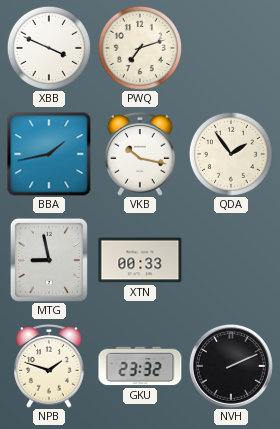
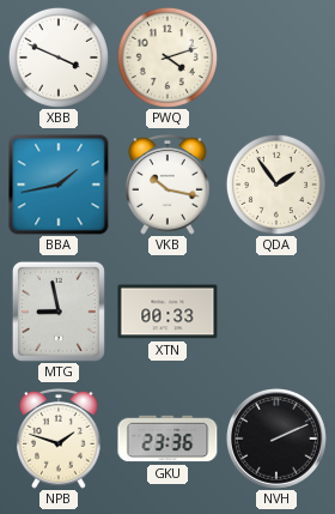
PWQ: 7:12 -> 4:12
GKU: 23:32 -> 23:36
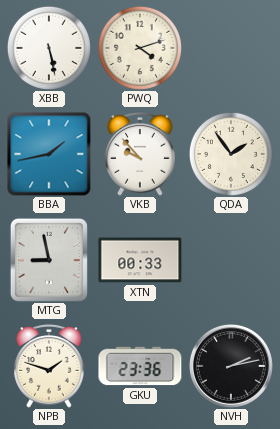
XBB: 3:49 -> 5:28
VKB: 10:17 -> 9:53
NVH: 2:11 -> 2:13
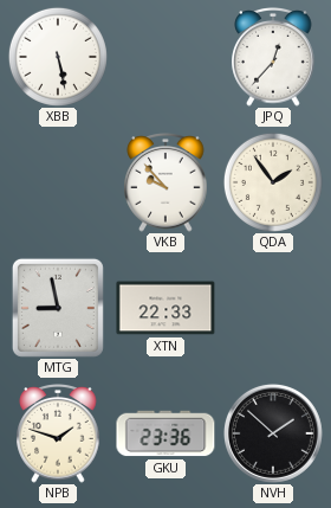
PWQ: 4:12 -> none
JPQ: none -> 12:37
BBA: 1:43 -> none
XTN: 00:33 -> 22:33
NVH: 2:13 -> 1:52
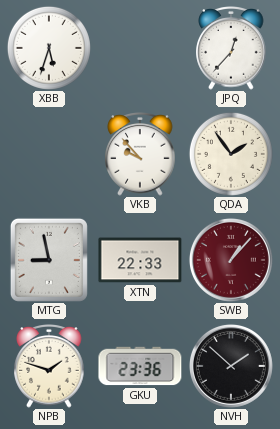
XBB: 5:28 -> 5:33
SWB: none -> 1:07
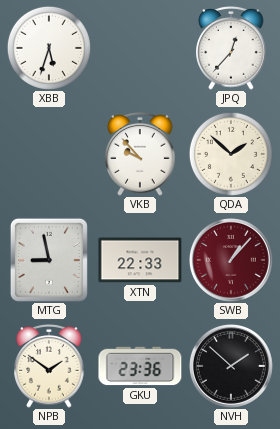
QDA: 1:54 -> 1:52
NPB: 1:48 -> 1:51
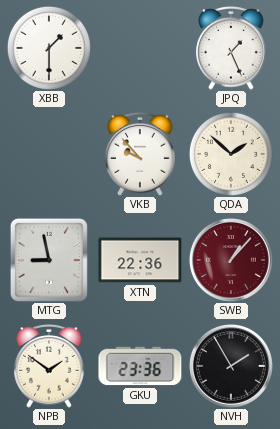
XBB: 5:33 -> 1:30
JPQ: 12:37 -> 1:26
XTN: 22:33 -> 22:36
NVH: 1:52 -> 1:55
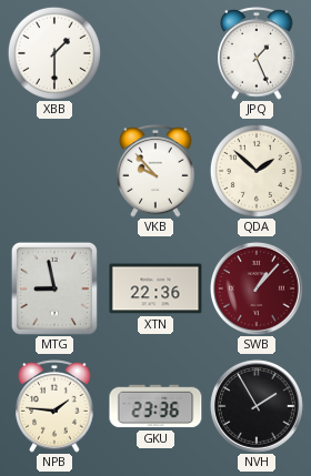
NPB: 1:51 -> 1:46
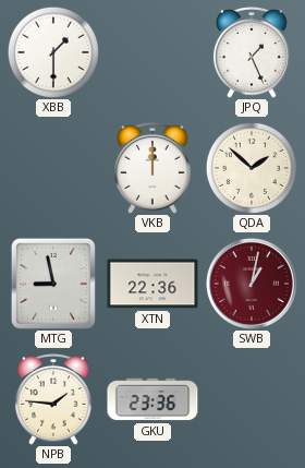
VKB: 9:53 -> 12:00
SWB: 1:07 -> 1:02
NVH: 1:55 -> none
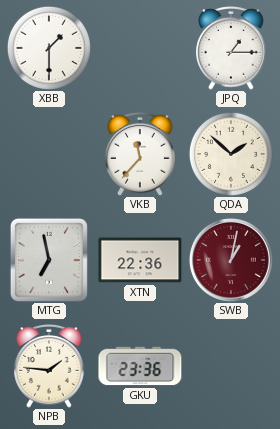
JPQ: 1:26 -> 1:15
VKB: 12:00 -> 11:37
MTG: 8:58 -> 6:58
